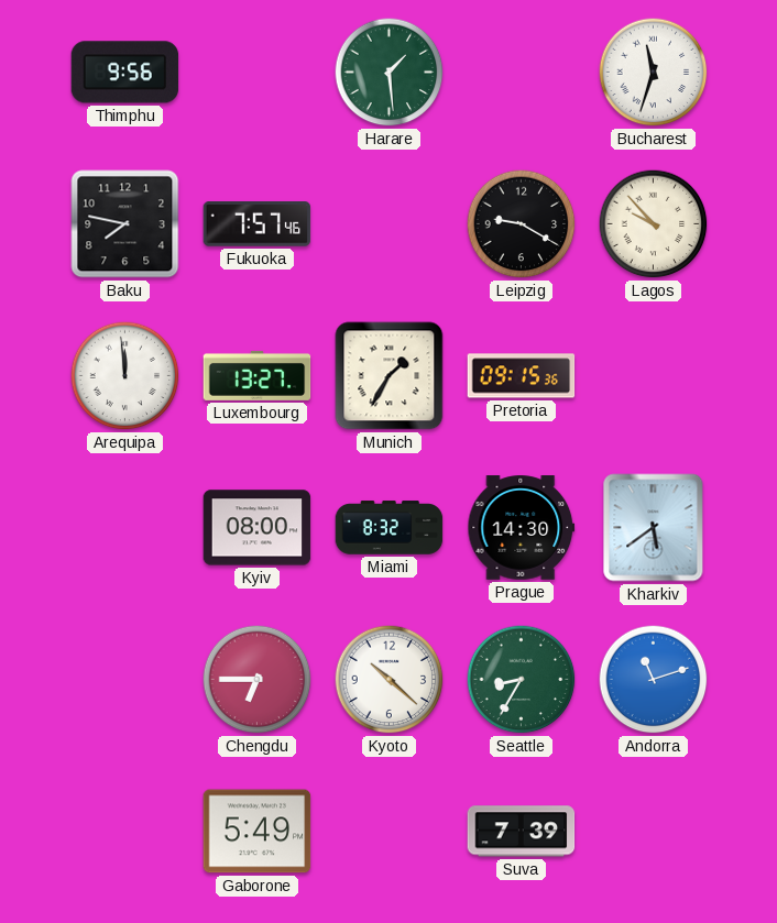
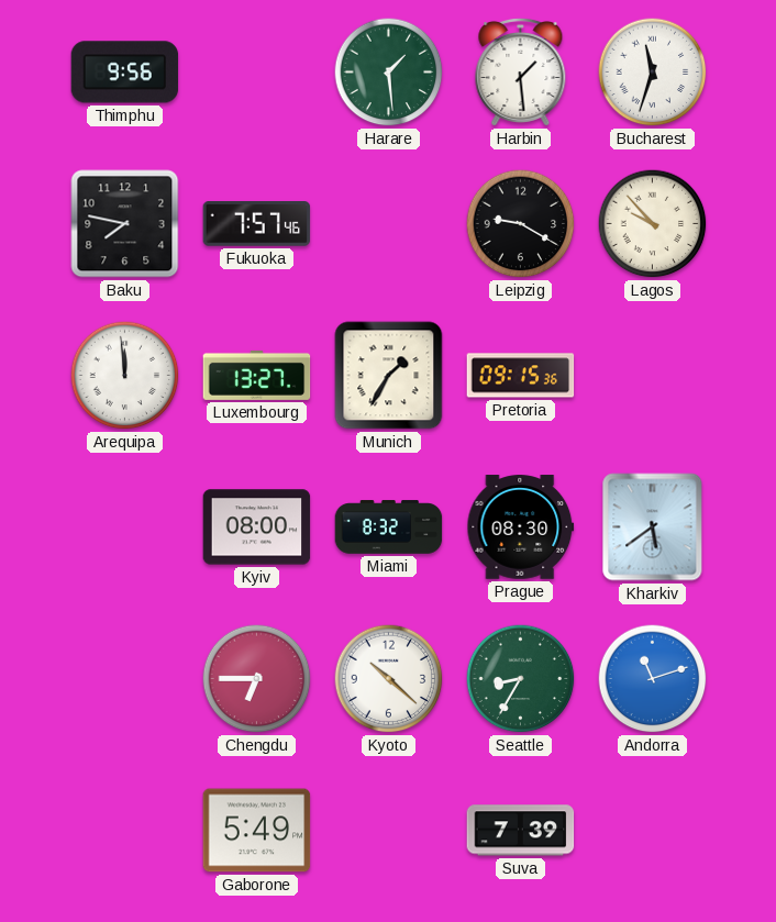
Harbin: none -> 1:29
Prague: 14:30 -> 08:30
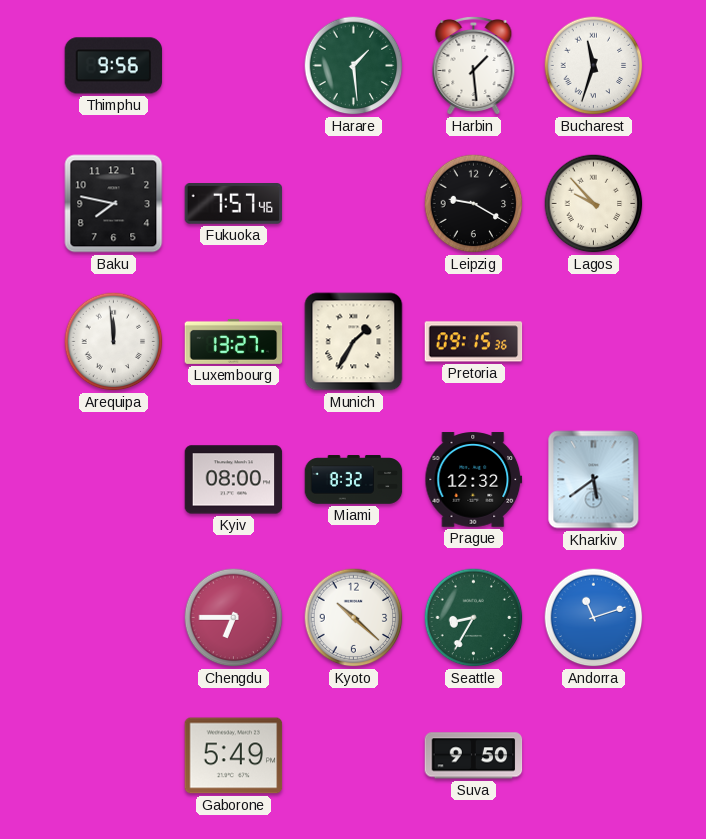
Prague: 08:30 -> 12:32
Suva: 7:39 -> 9:50
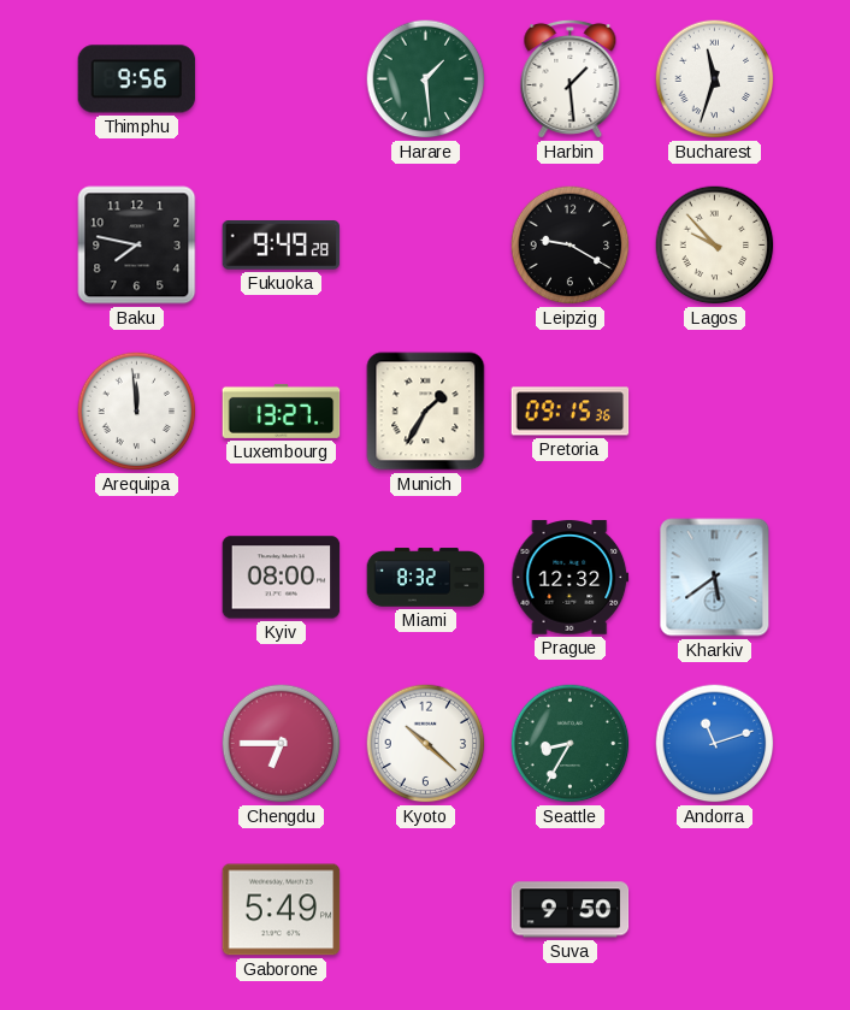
Fukuoka: 7:57 -> 9:49
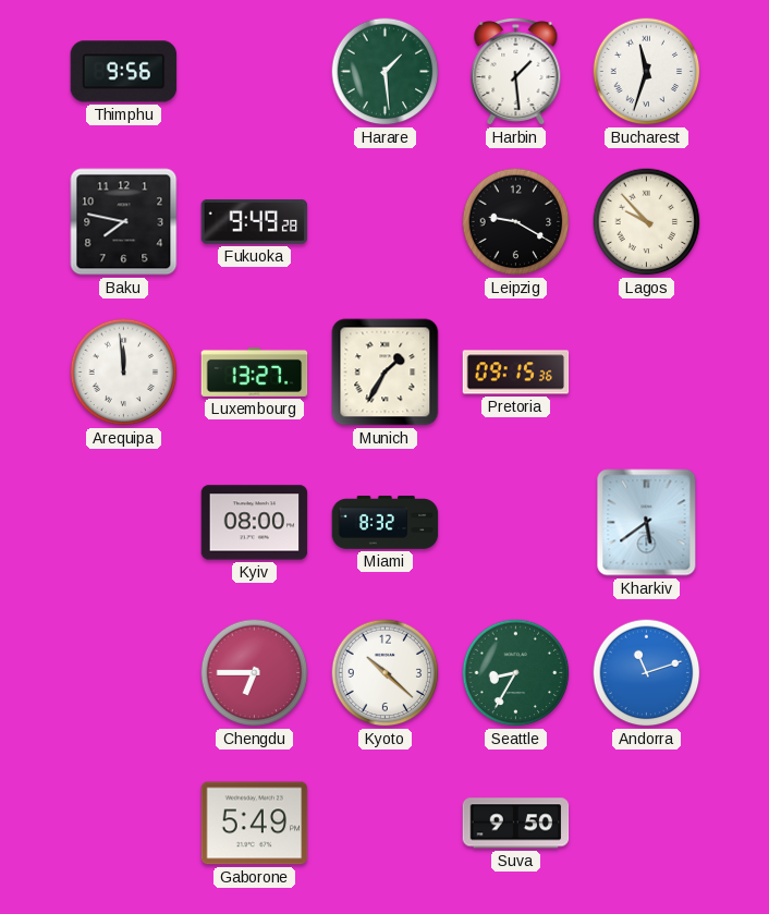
Prague: 12:32 -> none
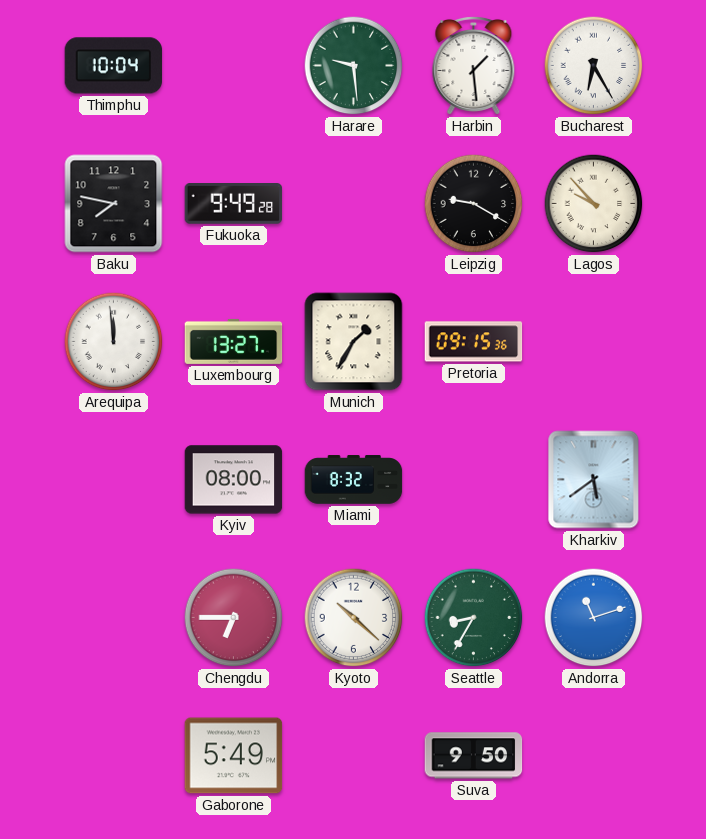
Thimphu: 9:56 -> 10:04
Harare: 1:29 -> 9:29
Bucharest: 11:33 -> 6:25
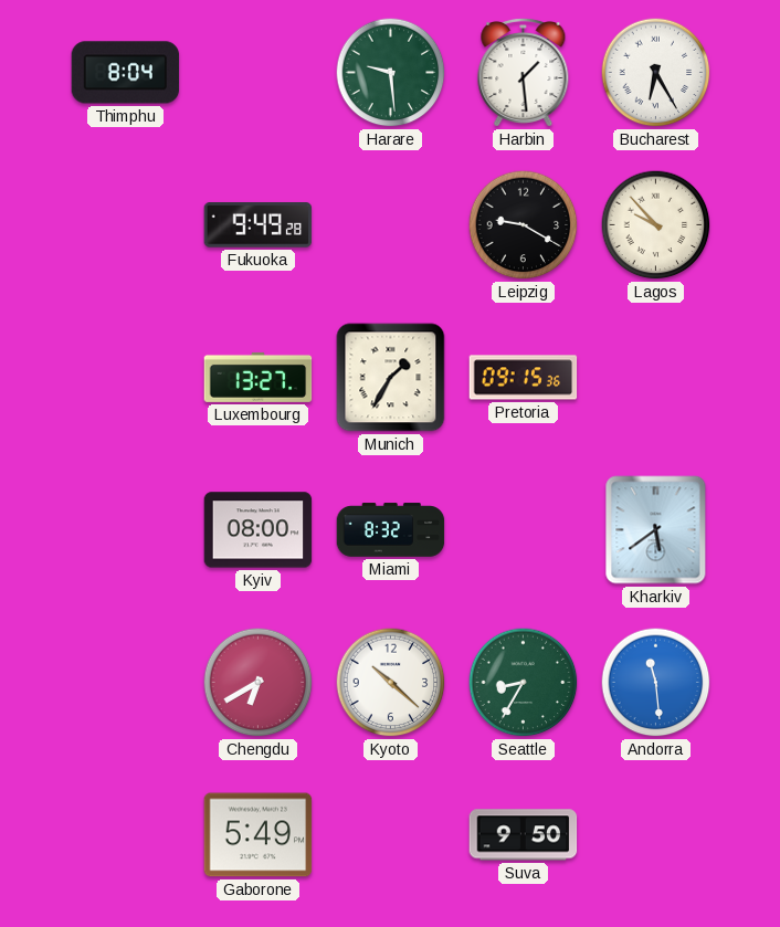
Thimphu: 10:04 -> 8:04
Baku: 7:47 -> none
Arequipa: 11:59 -> none
Chengdu: 6:45 -> 6:40
Andorra: 11:12 -> 11:29
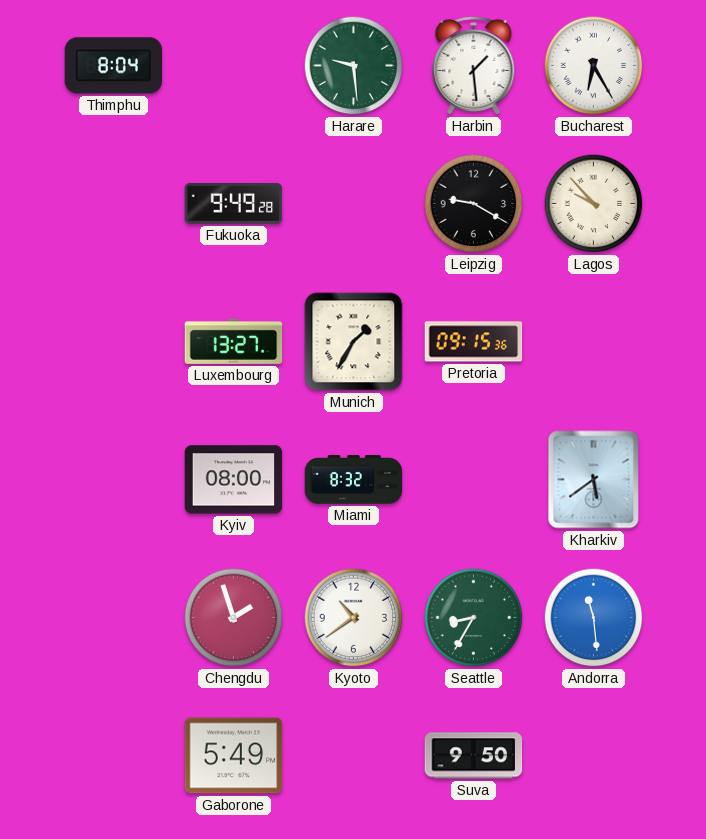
Chengdu: 6:40 -> 1:57
Kyoto: 10:22 -> 10:39
